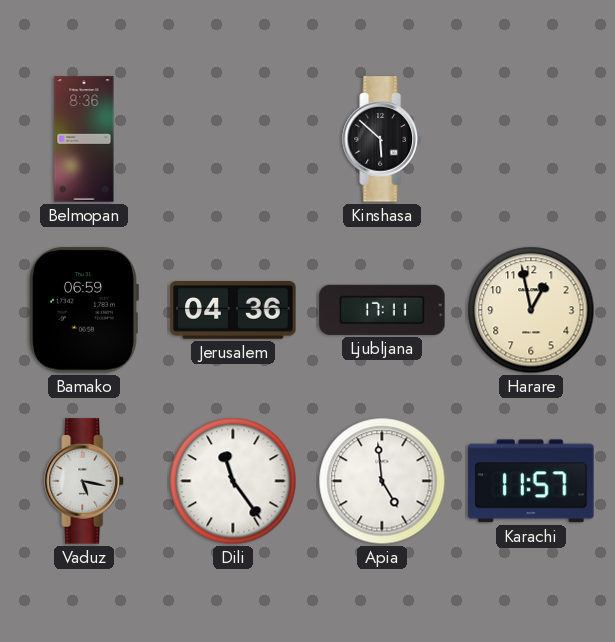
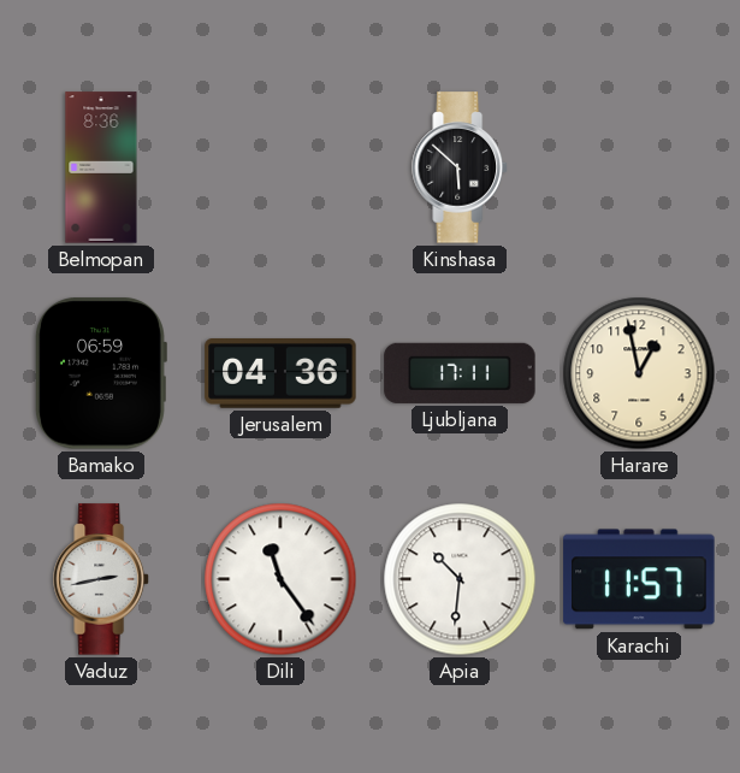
Vaduz: 5:17 -> 2:43
Apia: 4:59 -> 10:31
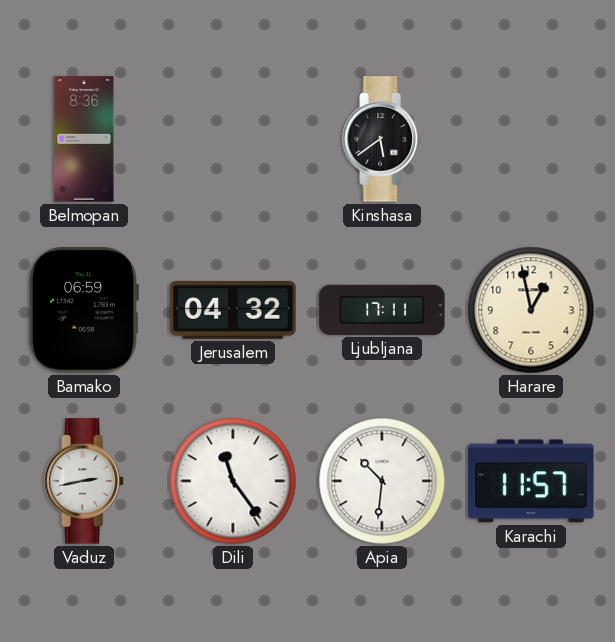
Kinshasa: 5:52 -> 5:39
Jerusalem: 04:36 -> 04:32
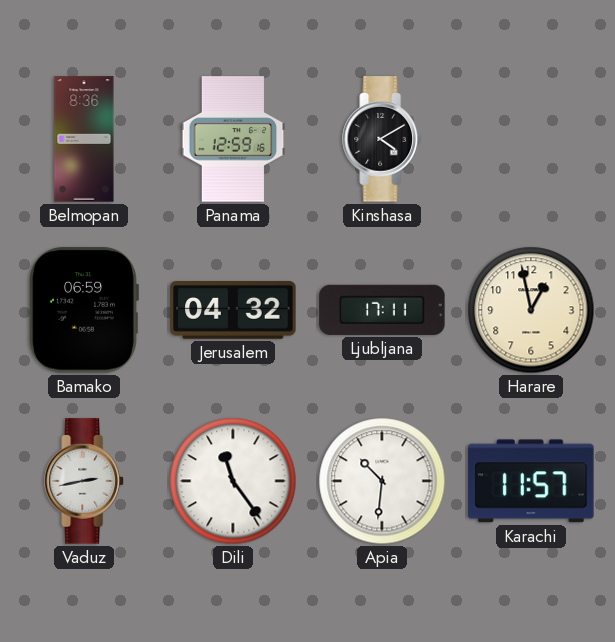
Panama: none -> 12:59
Kinshasa: 5:39 -> 4:10
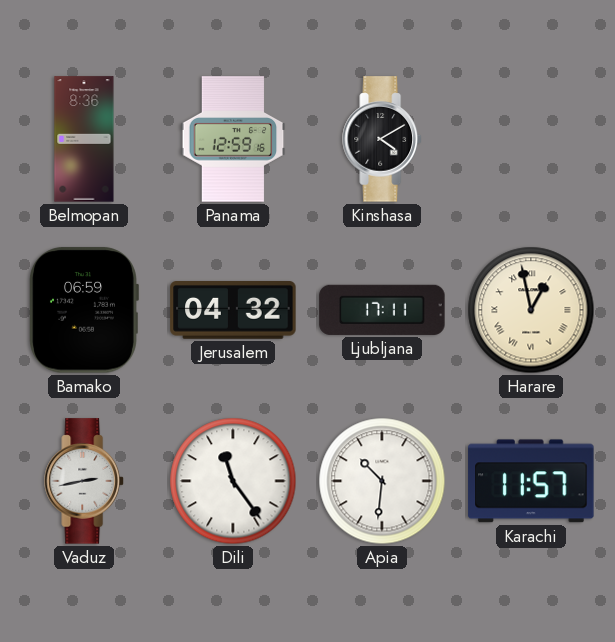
Harare numerals: Arabic -> Roman
